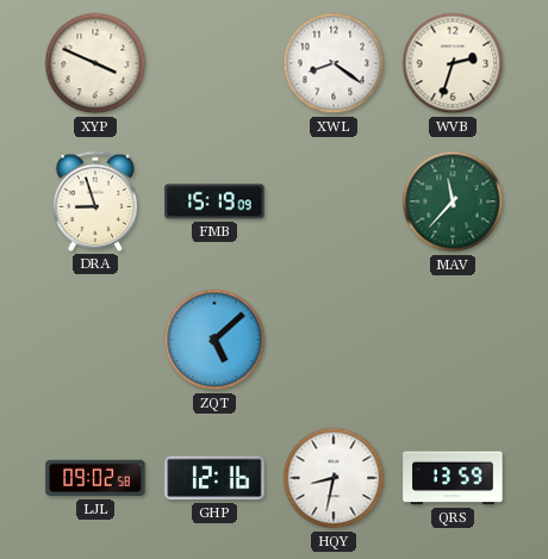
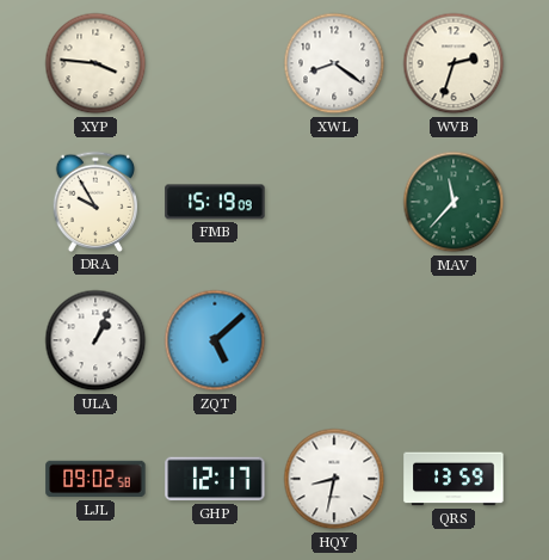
XYP: 3:49 -> 3:46
DRA: 8:57 -> 9:55
ULA: none -> 1:04
GHP: 12:16 -> 12:17
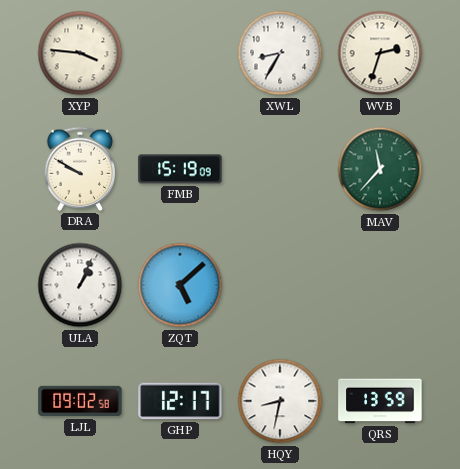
XWL: 8:21 -> 8:35
DRA: 9:55 -> 9:50
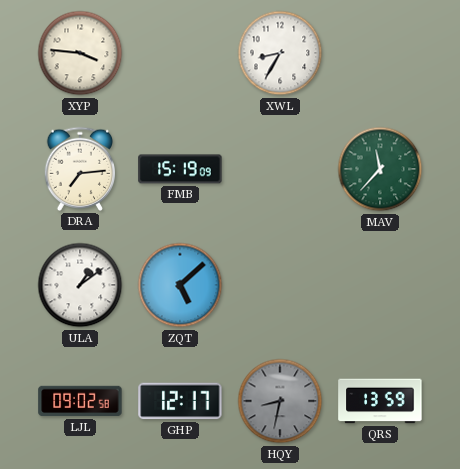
WVB: 2:33 -> none
DRA: 9:50 -> 7:14
ULA: 1:04 -> 1:09
HQY dial: white -> grey
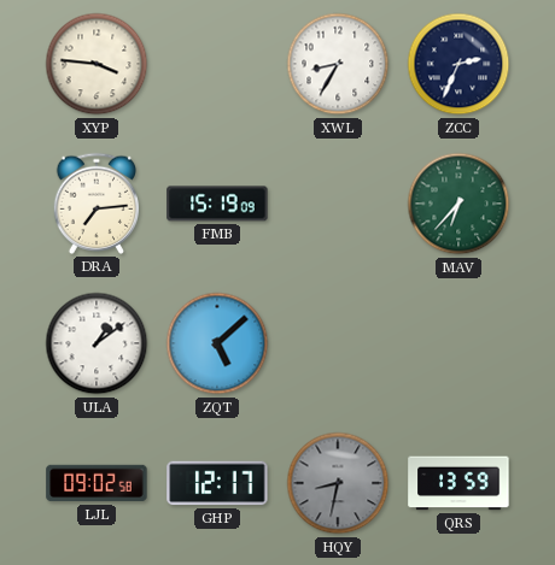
ZCC: none -> 2:34
MAV: 11:37 -> 6:37
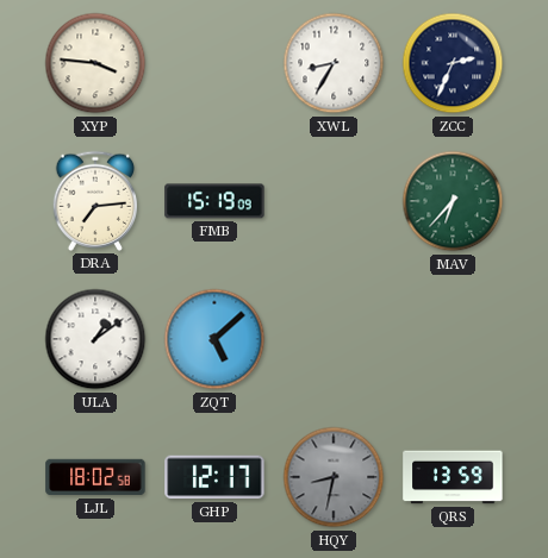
LJL: 09:02 -> 18:02
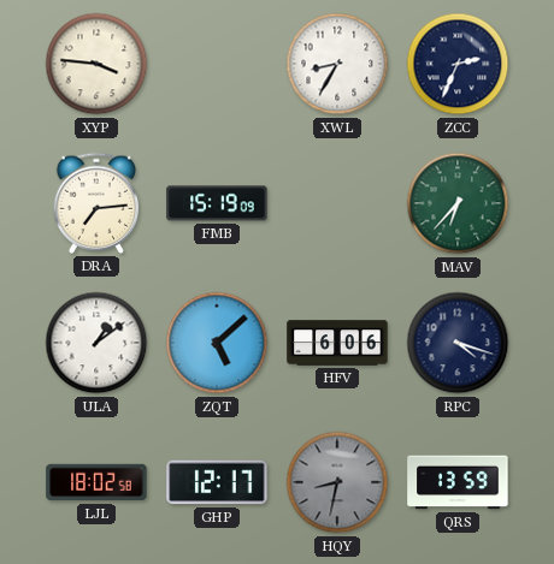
HFV: none -> 6:06
RPC: none -> 4:18
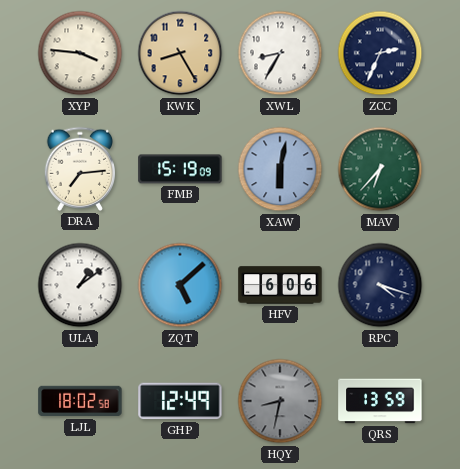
KWK: none -> 8:25
XAW: none -> 6:02
GHP: 12:17 -> 12:49
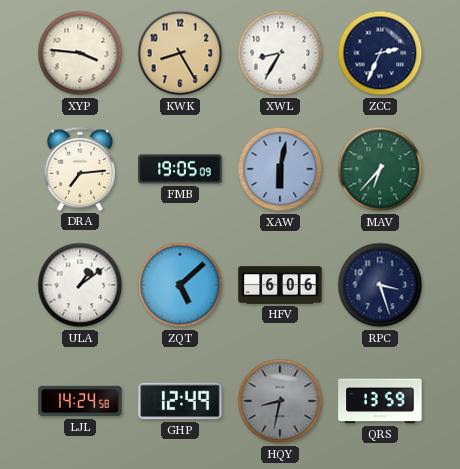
FMB: 15:19 -> 19:05
RPC: 4:18 -> 3:27
LJL: 18:02 -> 14:24
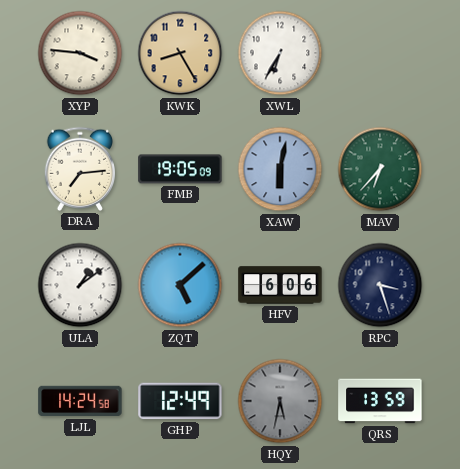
XWL: 8:35 -> 6:35
ZCC: 2:34 -> none
HQY: 8:32 -> 5:32
